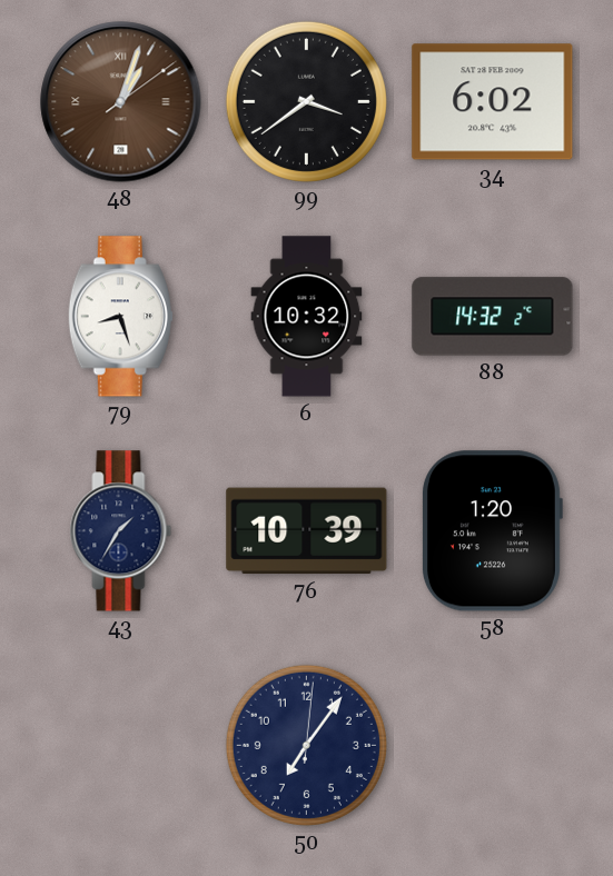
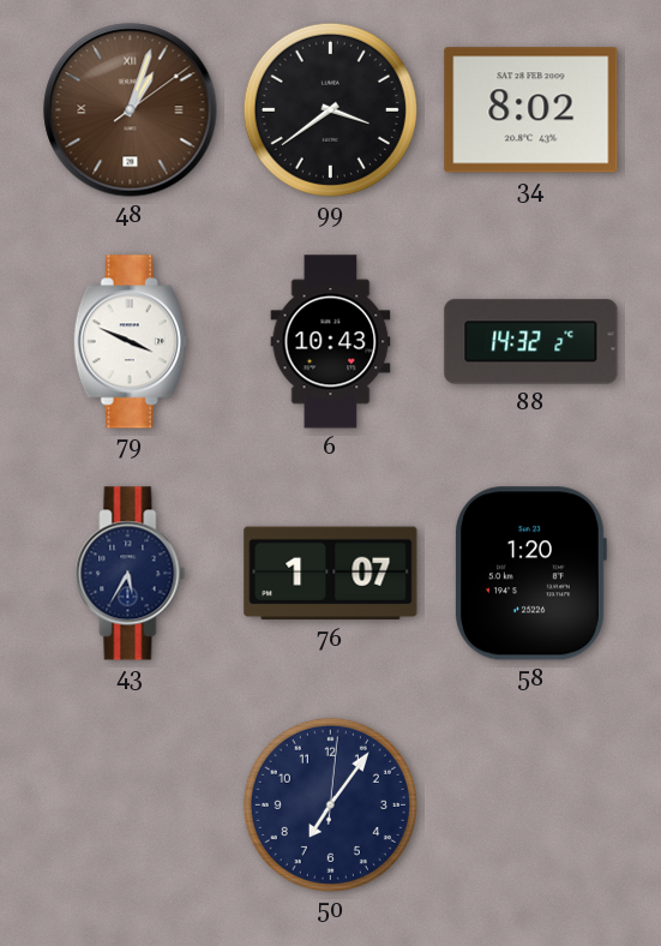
34: 6:02 -> 8:02
79: 8:27 -> 3:49
6: 10:32 -> 10:43
43: 1:35 -> 5:35
76: 10:39 -> 1:07
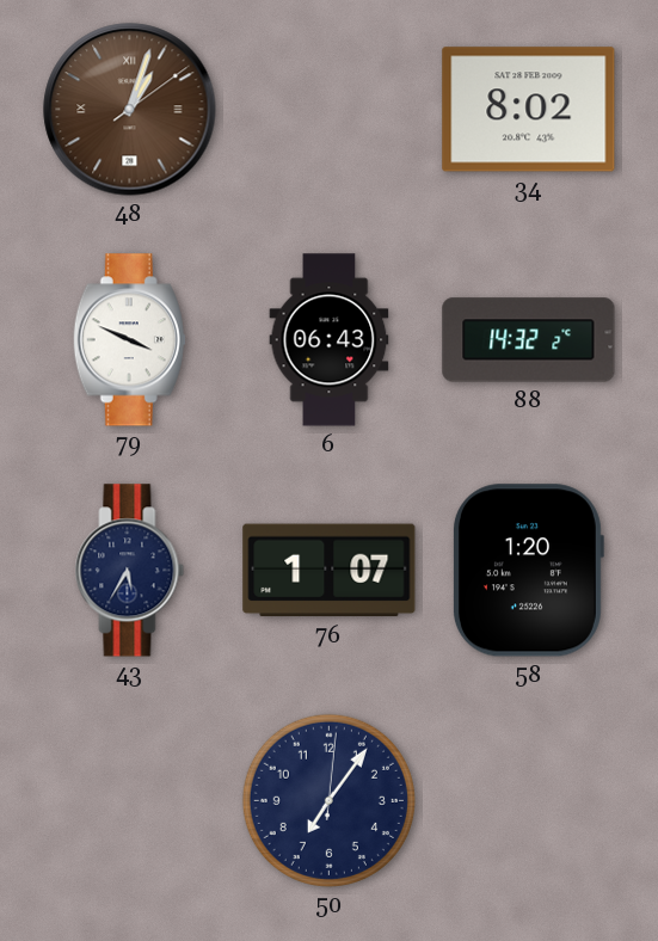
99: 3:39 -> none
6: 10:43 -> 06:43
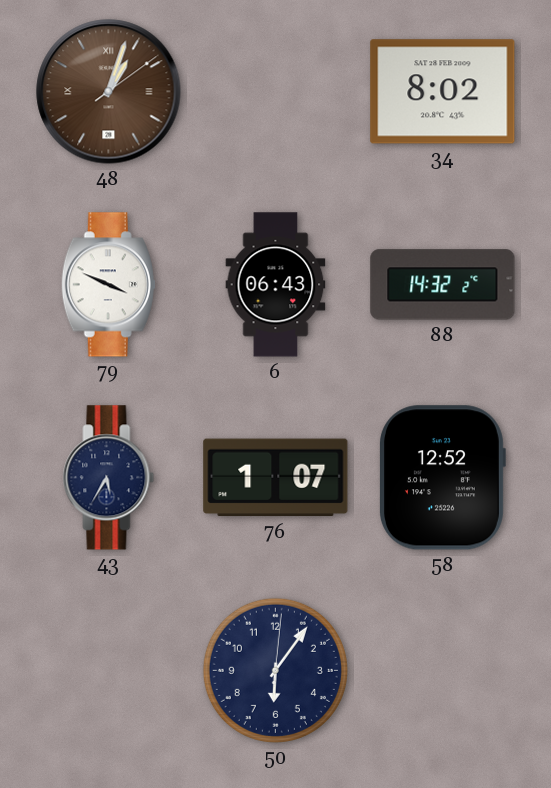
58: 1:20 -> 12:52
50: 7:06 -> 6:06
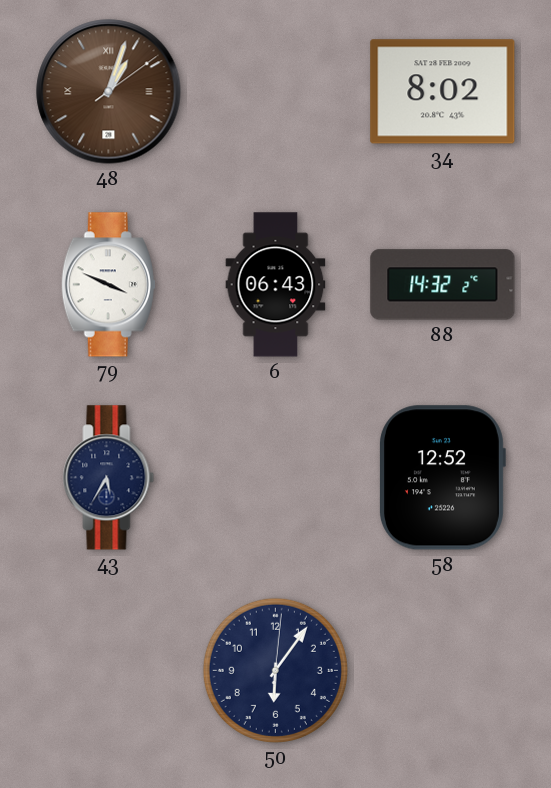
76: 1:07 -> none
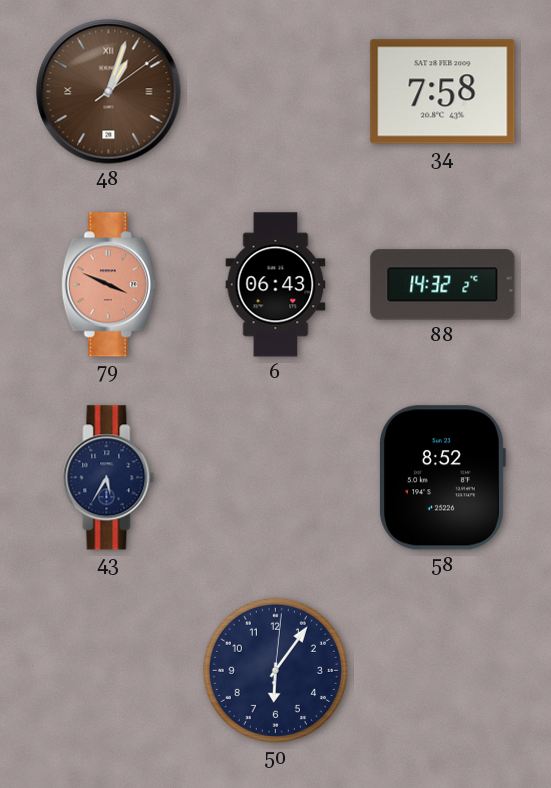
34: 8:02 -> 7:58
79 dial: white -> salmon
58: 12:52 -> 8:52
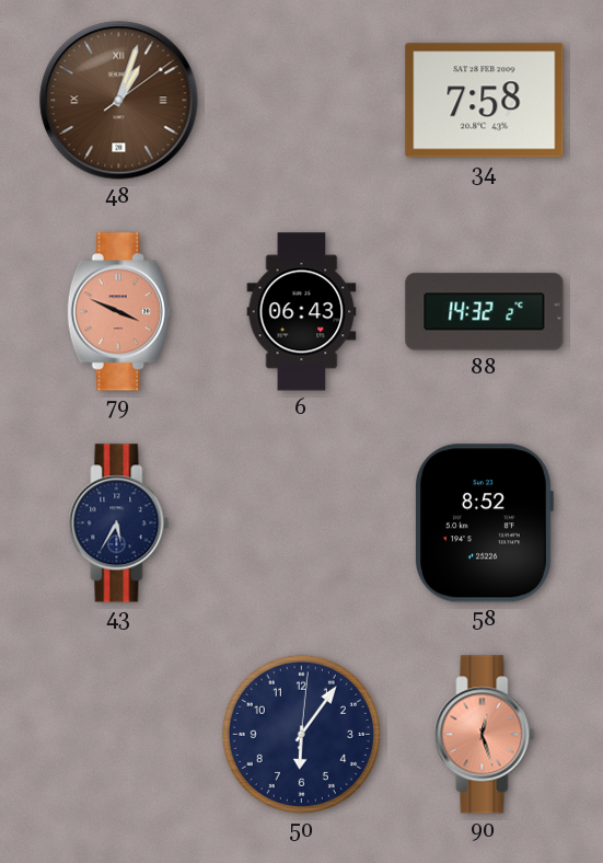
90: none -> 12:27
